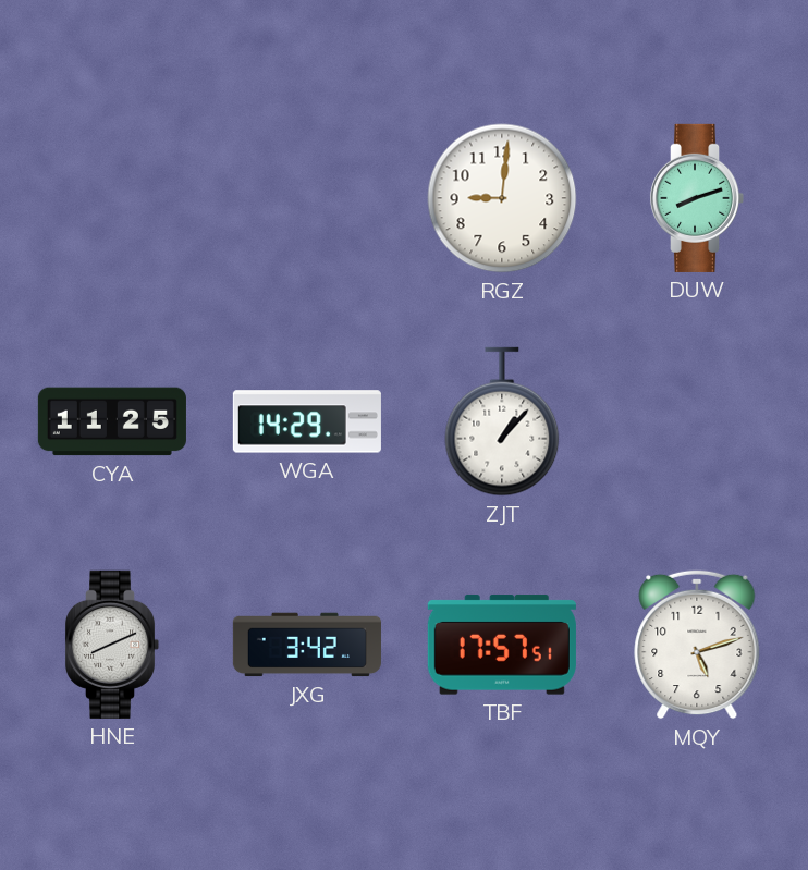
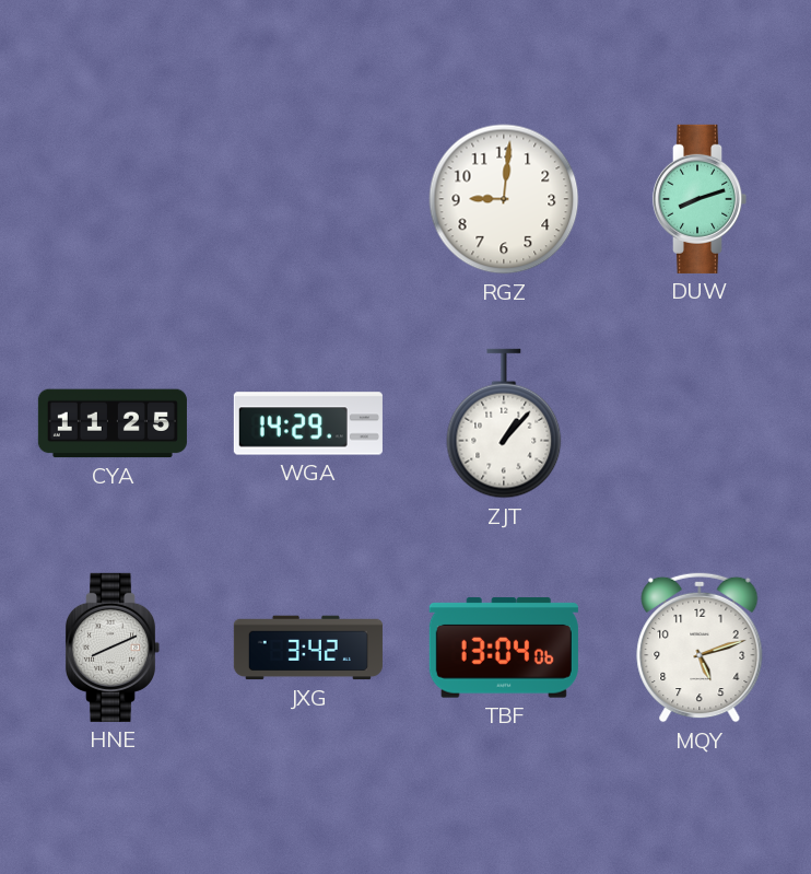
TBF: 17:57 -> 13:04
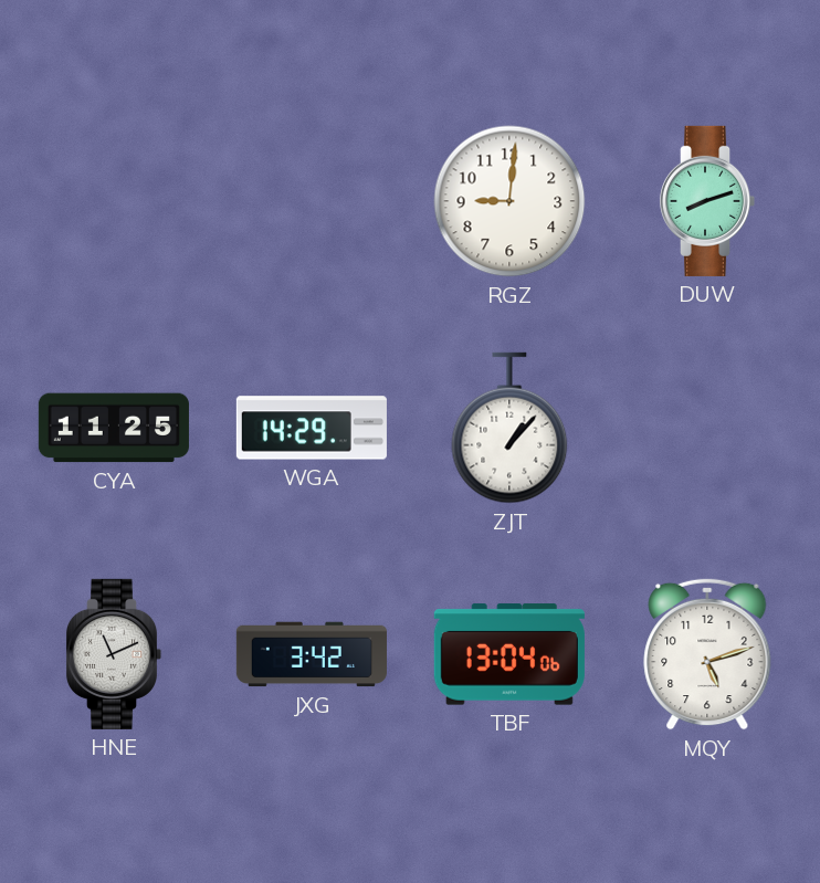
HNE: 8:11 -> 11:11
